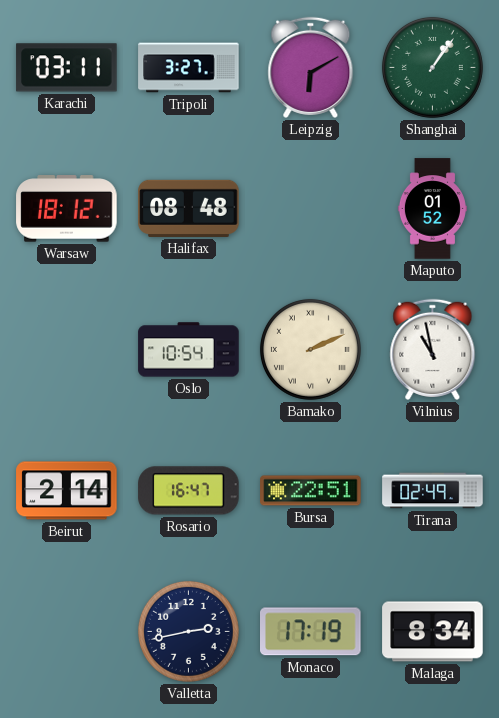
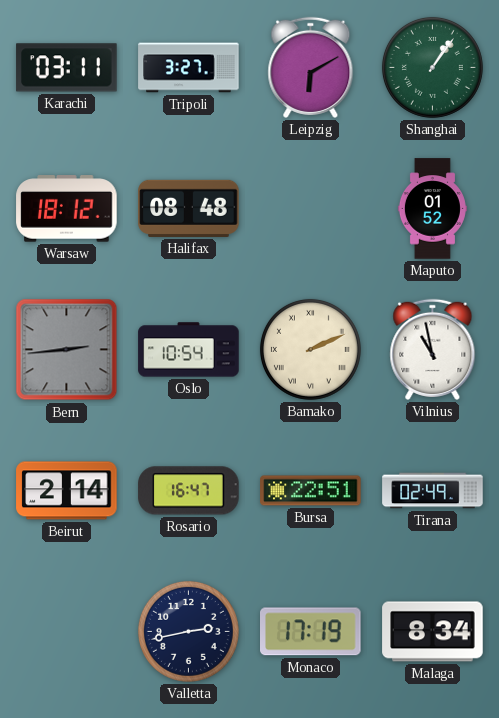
Bern: none -> 2:44
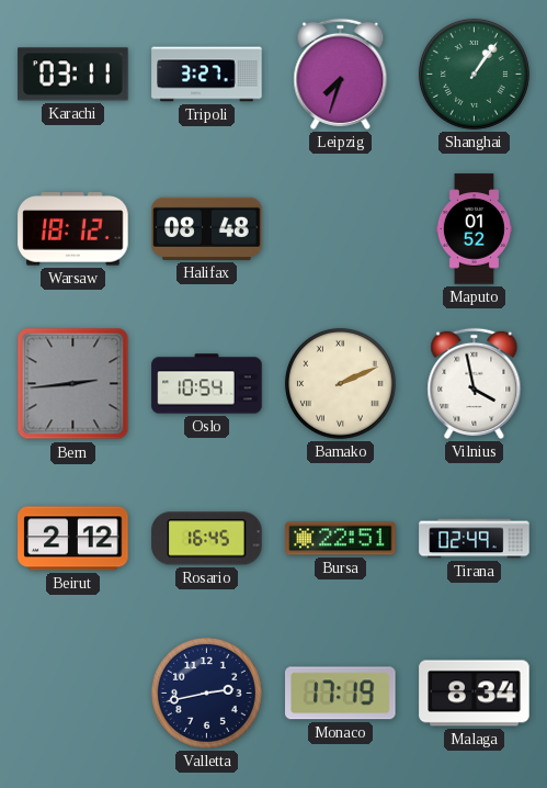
Leipzig: 6:10 -> 7:33
Vilnius: 10:58 -> 3:58
Beirut: 2:14 -> 2:12
Rosario: 16:47 -> 16:45
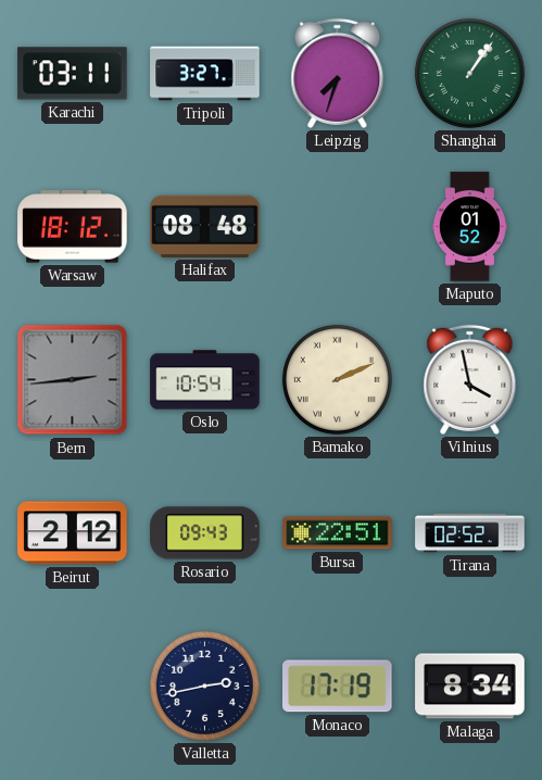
Rosario: 16:45 -> 09:43
Tirana: 02:49 -> 02:52
